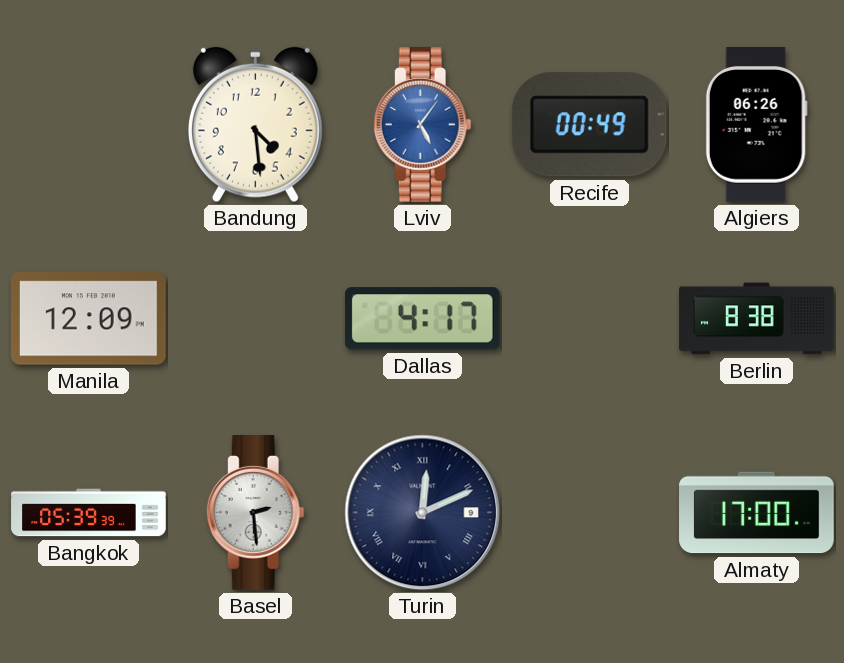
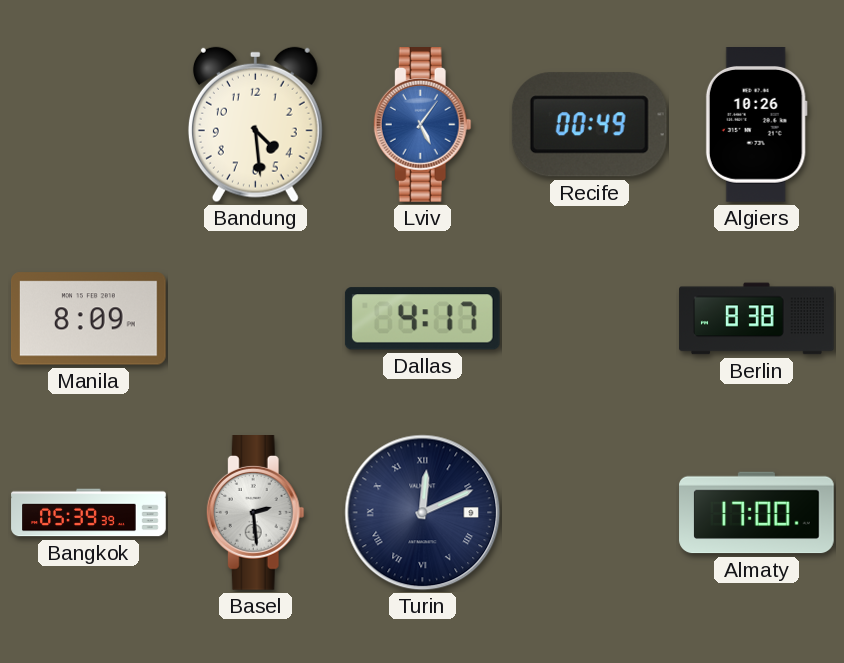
Algiers: 06:26 -> 10:26
Manila: 12:09 -> 8:09
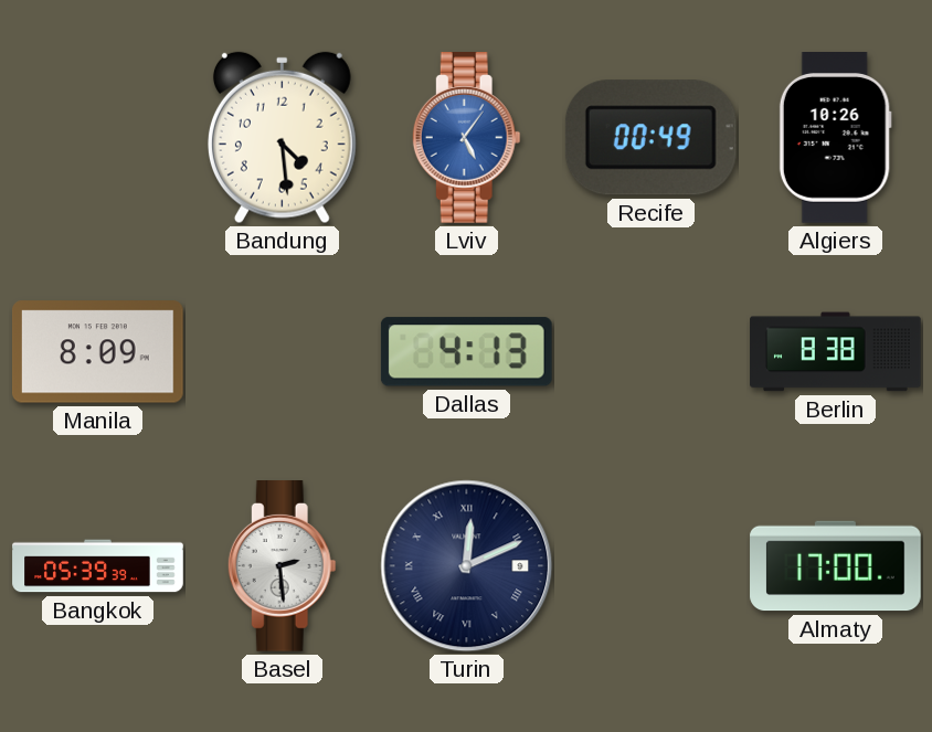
Dallas: 4:17 -> 4:13
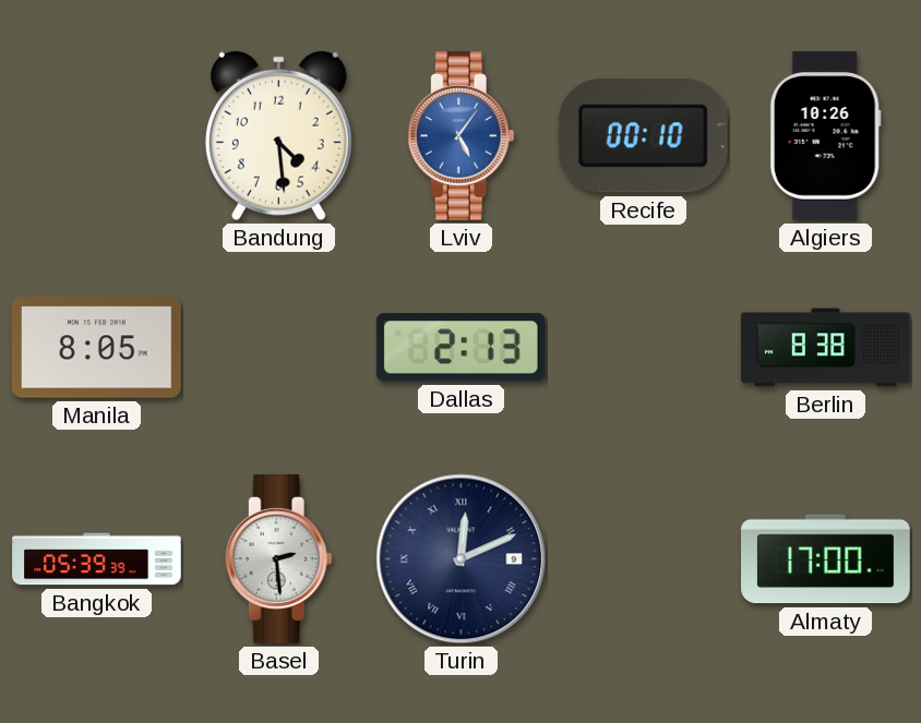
Recife: 00:49 -> 00:10
Manila: 8:09 -> 8:05
Dallas: 4:13 -> 2:13
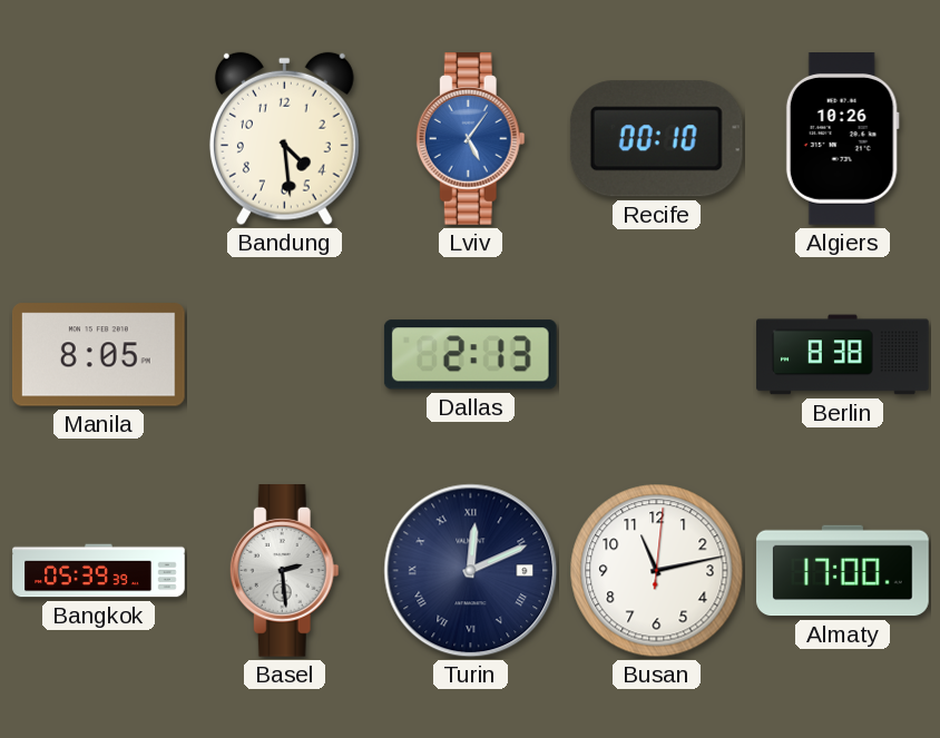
Busan: none -> 11:13
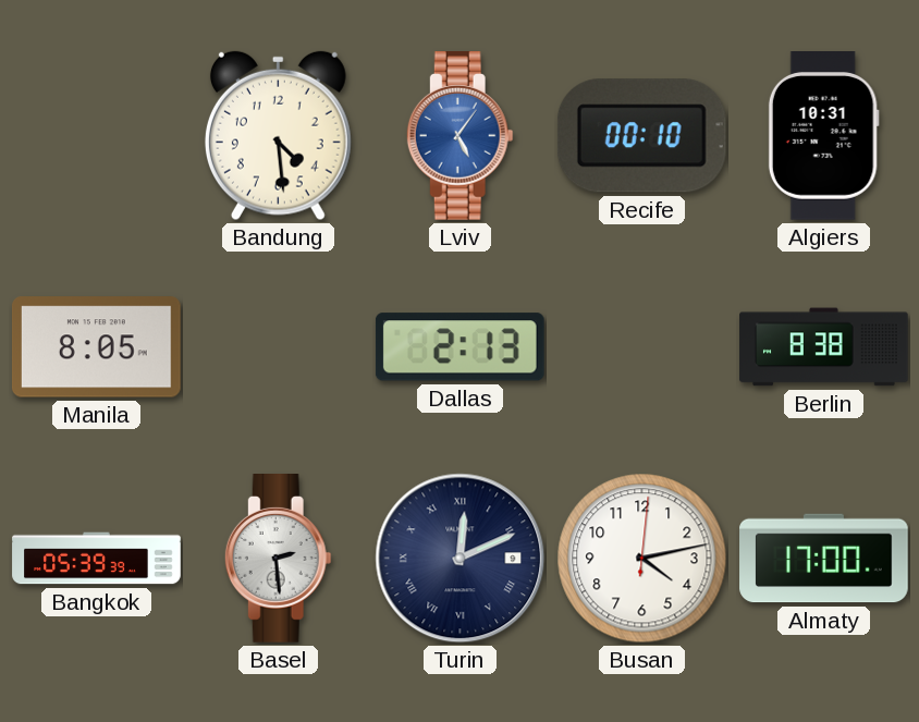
Algiers: 10:26 -> 10:31
Busan: 11:13 -> 4:13
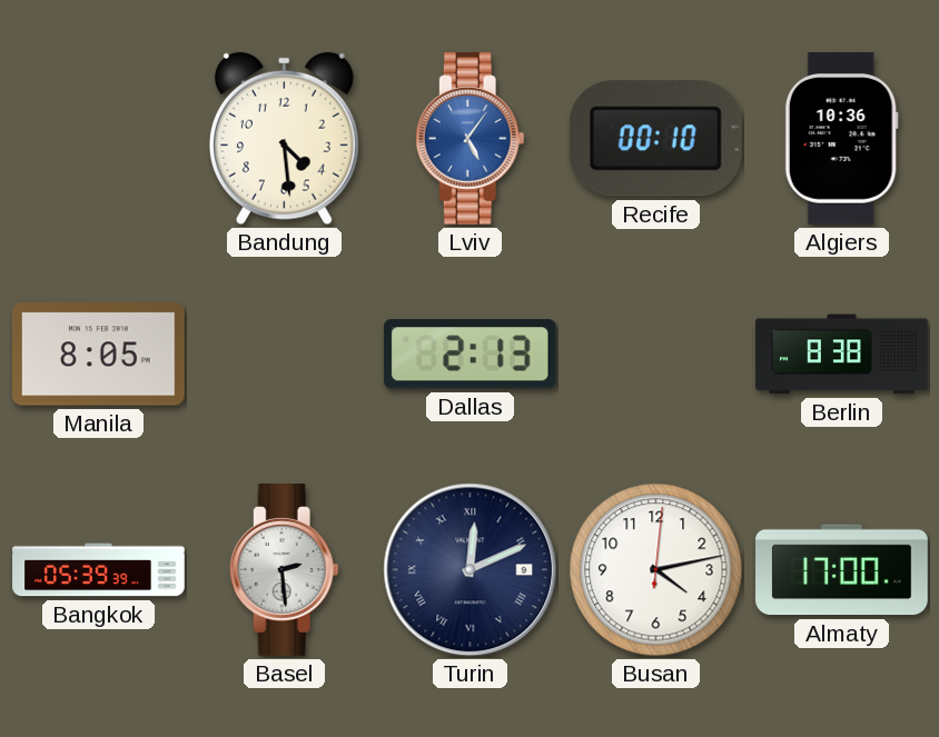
Algiers: 10:31 -> 10:36
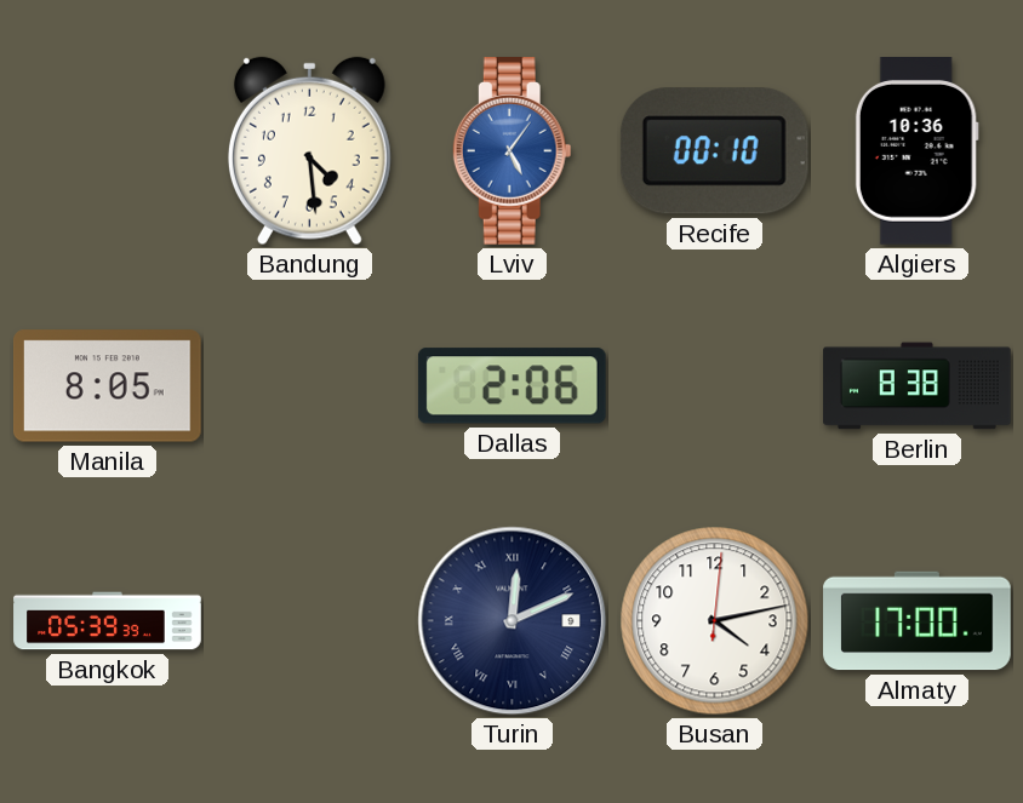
Dallas: 2:13 -> 2:06
Basel: 2:29 -> none
